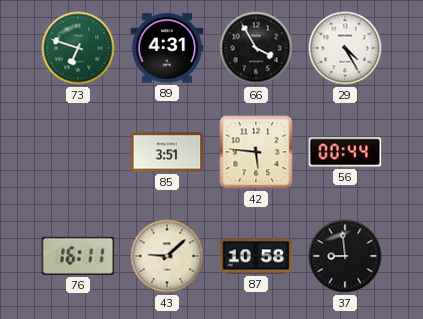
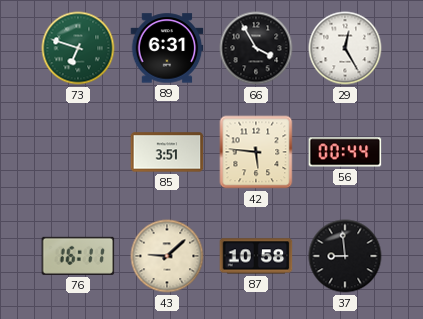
89: 4:31 -> 6:31
29: 4:25 -> 12:25
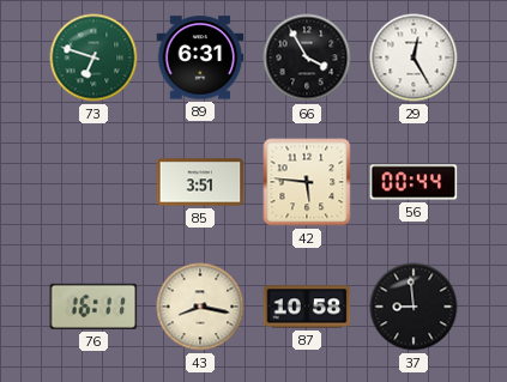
43: 9:08 -> 8:17
